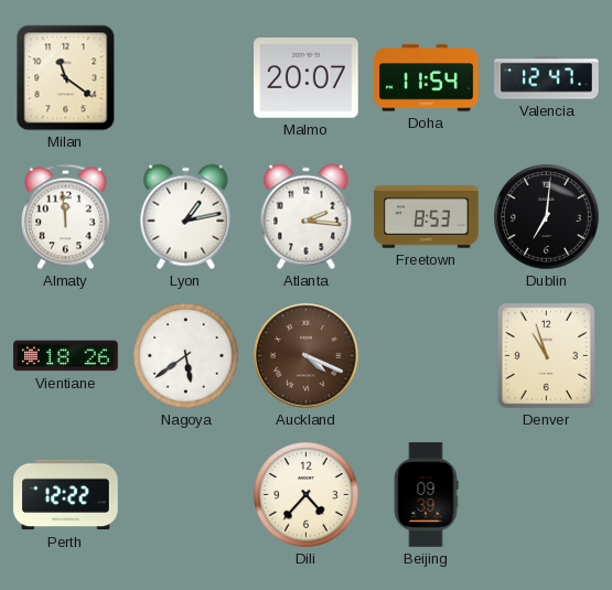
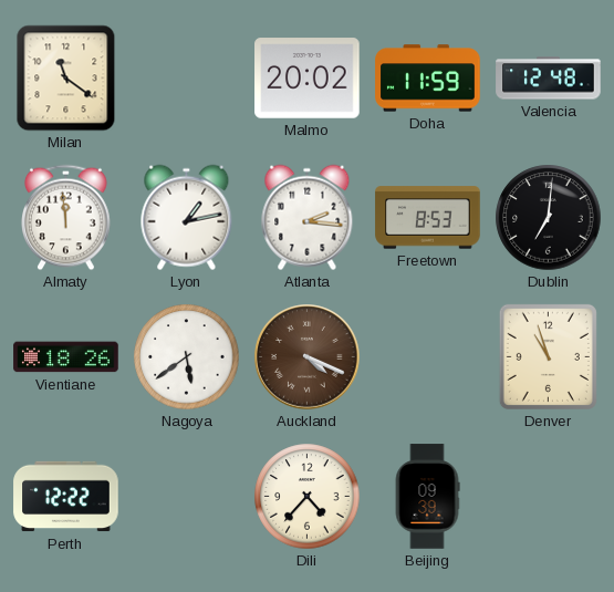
Malmo: 20:07 -> 20:02
Doha: 11:54 -> 11:59
Valencia: 12:47 -> 12:48
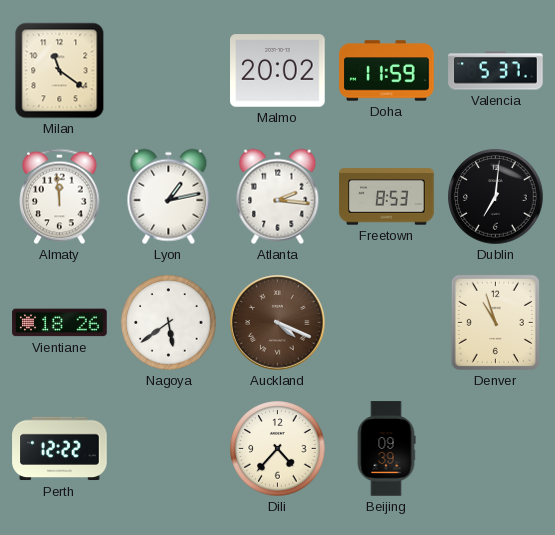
Valencia: 12:48 -> 5:37
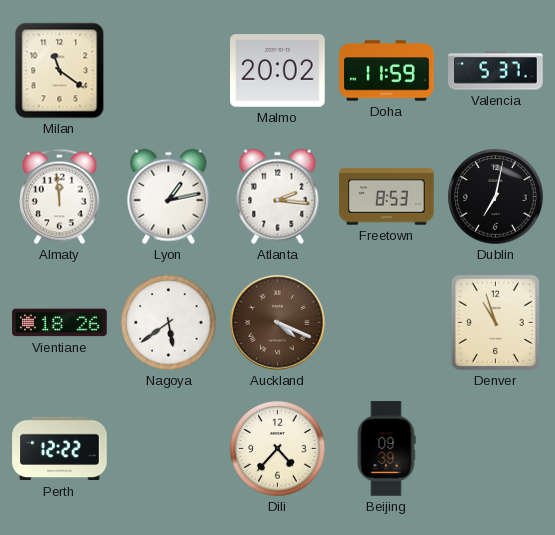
Dublin: 7:01 -> 7:02
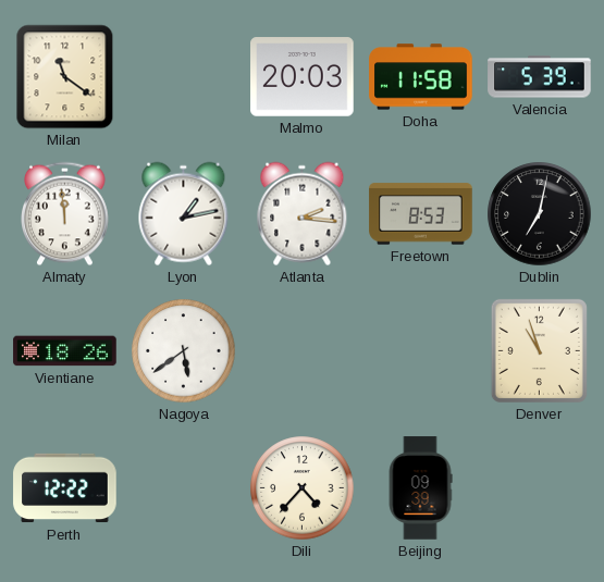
Malmo: 20:02 -> 20:03
Doha: 11:59 -> 11:58
Valencia: 5:37 -> 5:39
Auckland: 4:19 -> none
